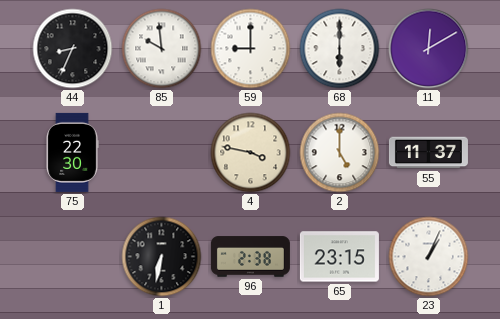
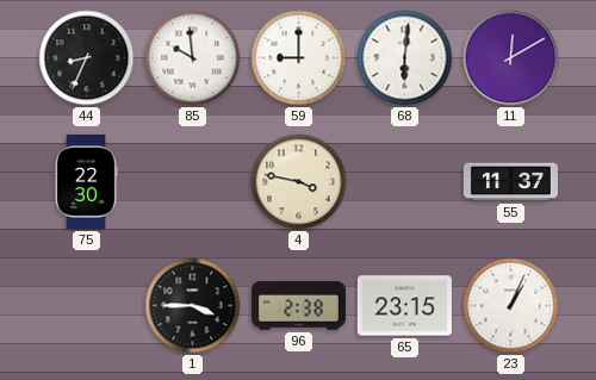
68: 6:00 -> 6:01
2: 5:00 -> none
1: 6:32 -> 3:45
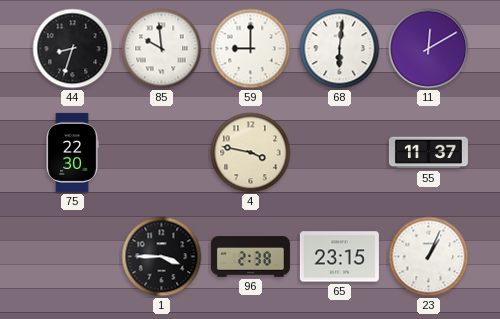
44: 8:34 -> 8:33
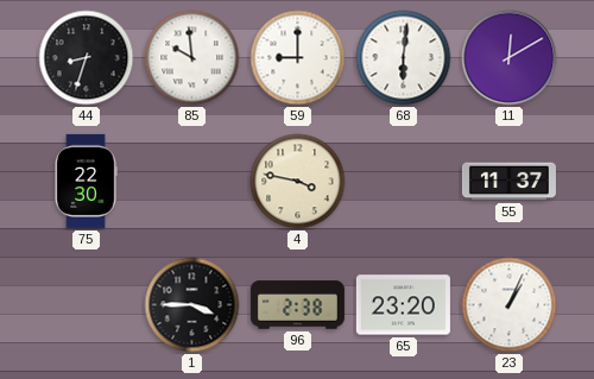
65: 23:15 -> 23:20
